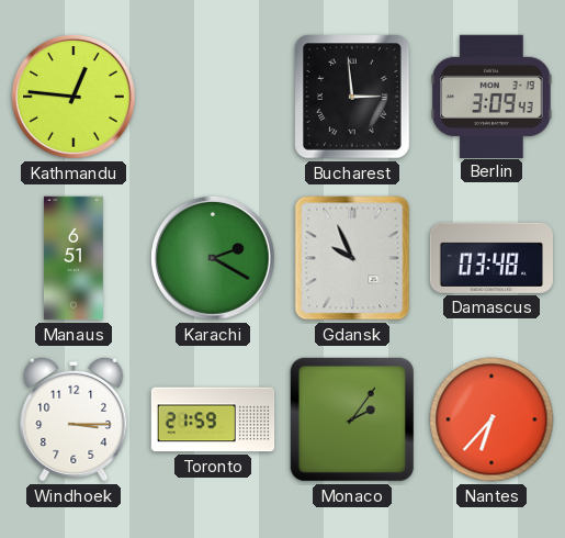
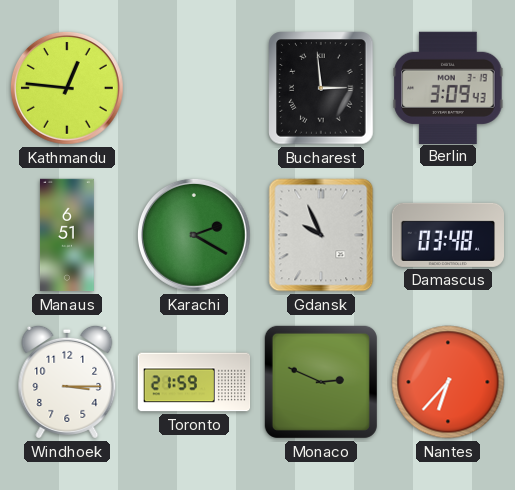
Monaco: 2:06 -> 2:49
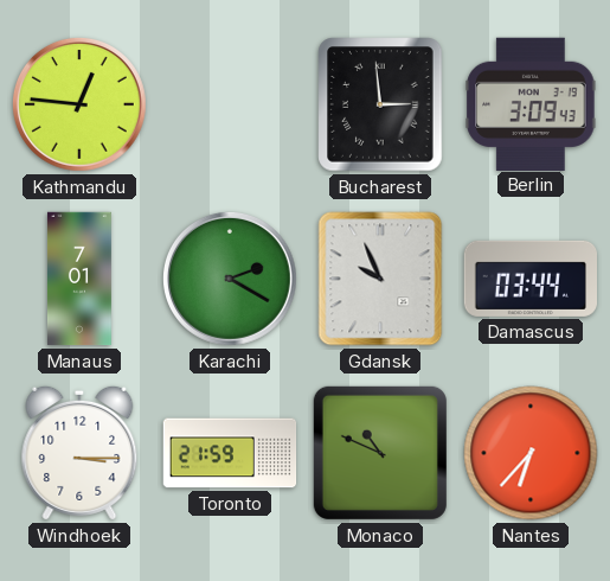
Manaus: 6:51 -> 7:01
Damascus: 03:48 -> 03:44
Monaco: 2:49 -> 10:49
